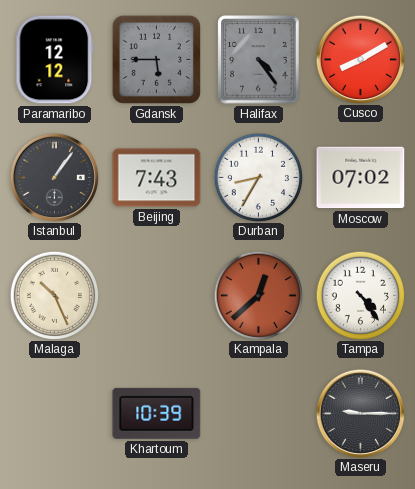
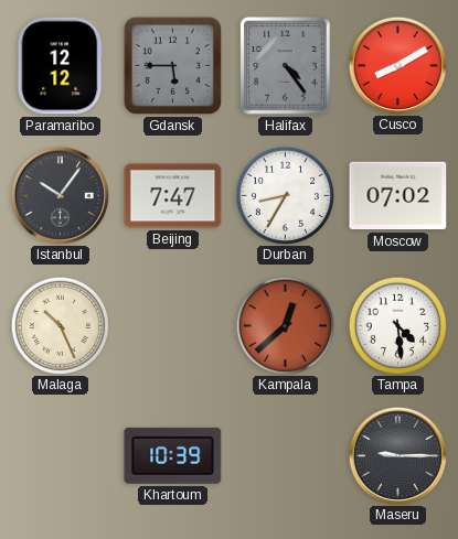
Istanbul: 1:06 -> 10:06
Beijing: 7:43 -> 7:47
Tampa: 4:24 -> 4:29
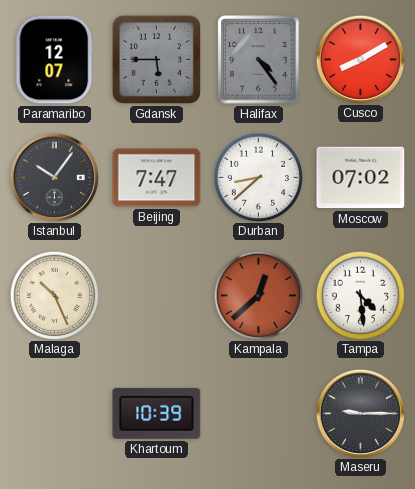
Paramaribo: 12:12 -> 12:07
Durban: 8:35 -> 8:38
